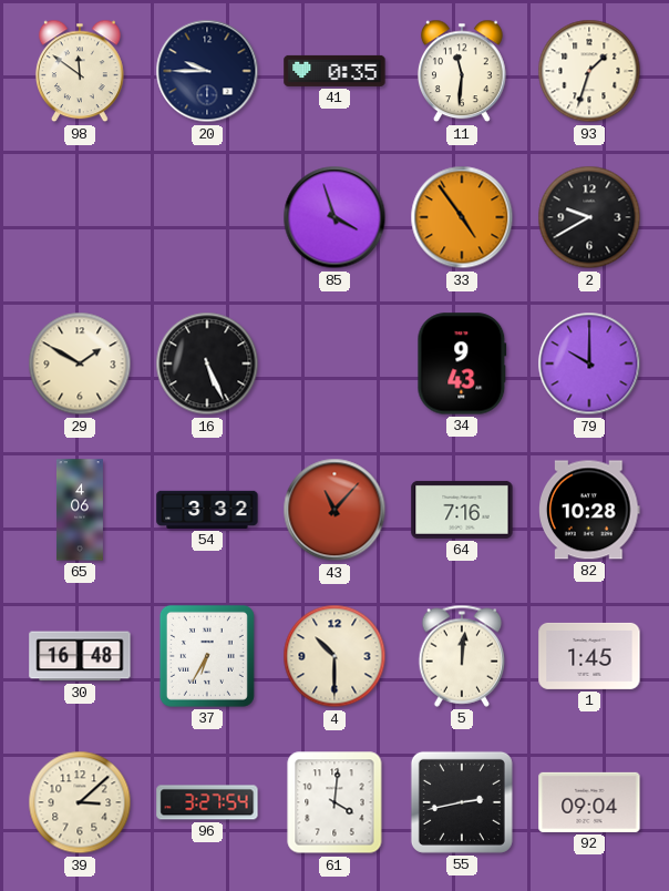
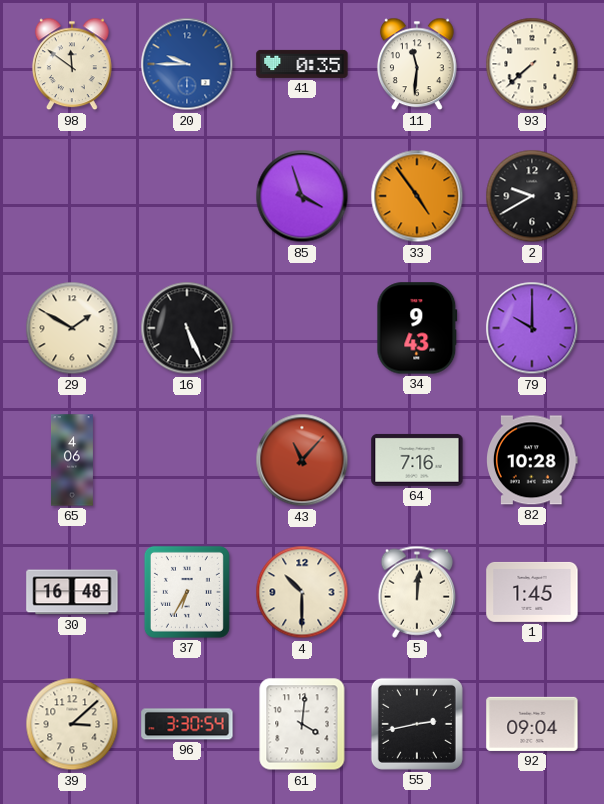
20 dial: navy -> blue
93: 1:33 -> 7:38
54: 3:32 -> none
96: 3:27 -> 3:30
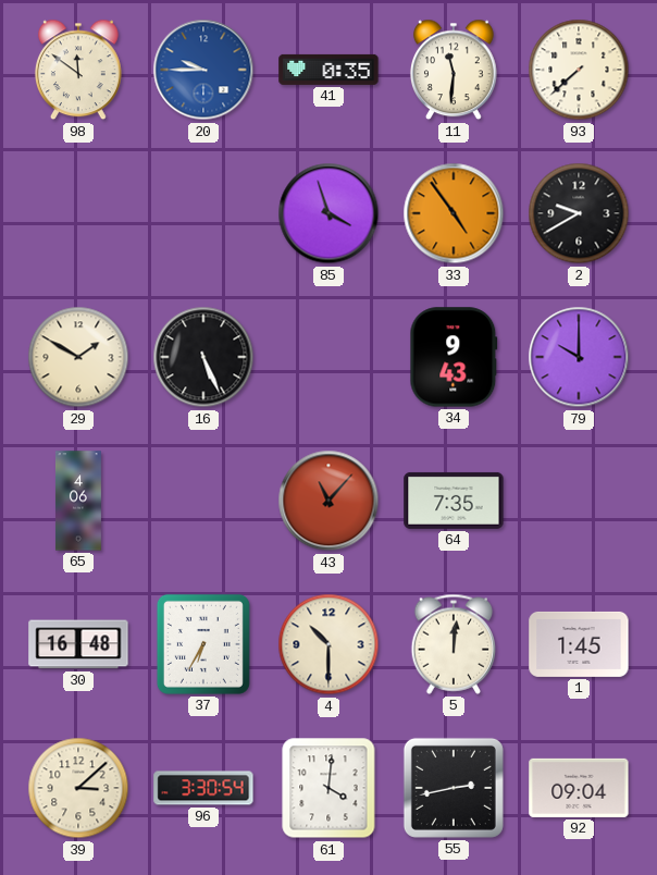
64: 7:16 -> 7:35
82: 10:28 -> none
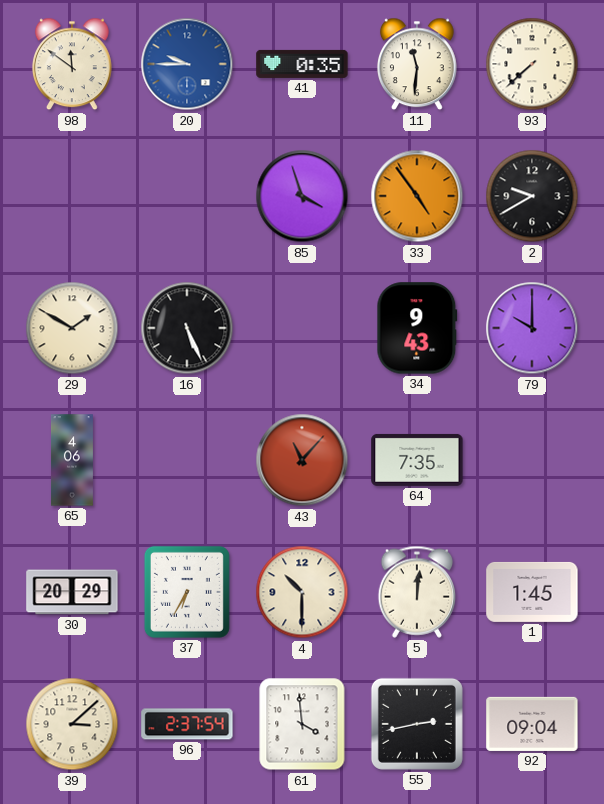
30: 16:48 -> 20:29
96: 3:30 -> 2:37
61: 4:01 -> 3:59
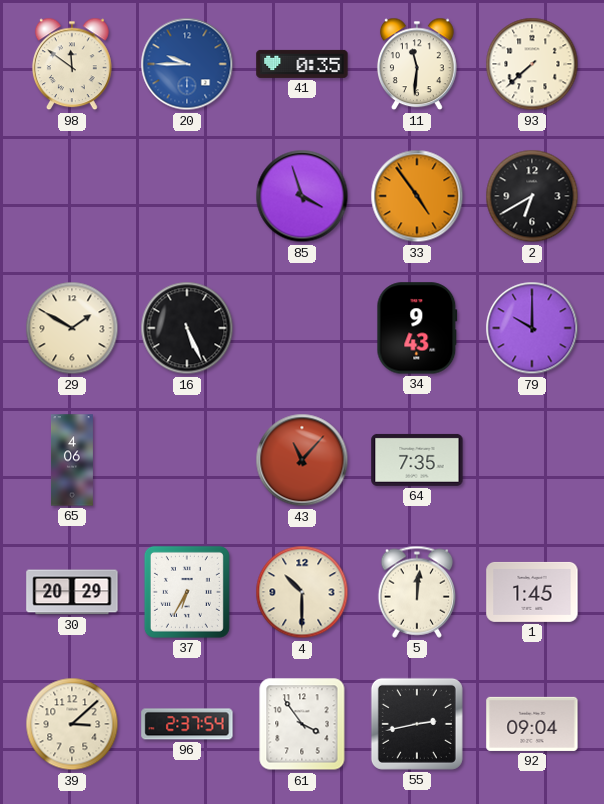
2: 9:40 -> 6:40
61: 3:59 -> 3:54
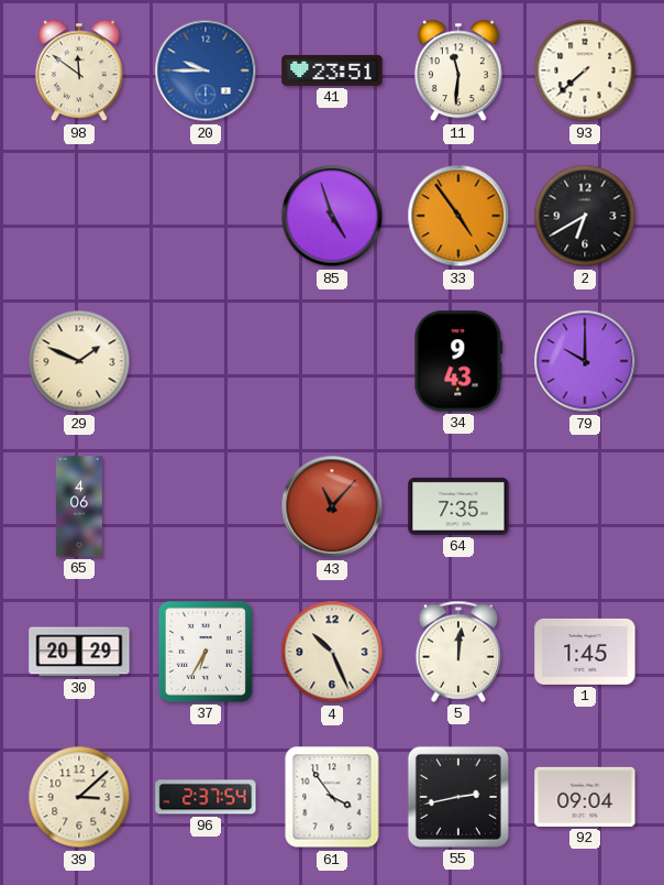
41: 0:35 -> 23:51
85: 3:57 -> 4:57
29: 1:50 -> 1:49
16: 5:26 -> none
4: 10:30 -> 10:26
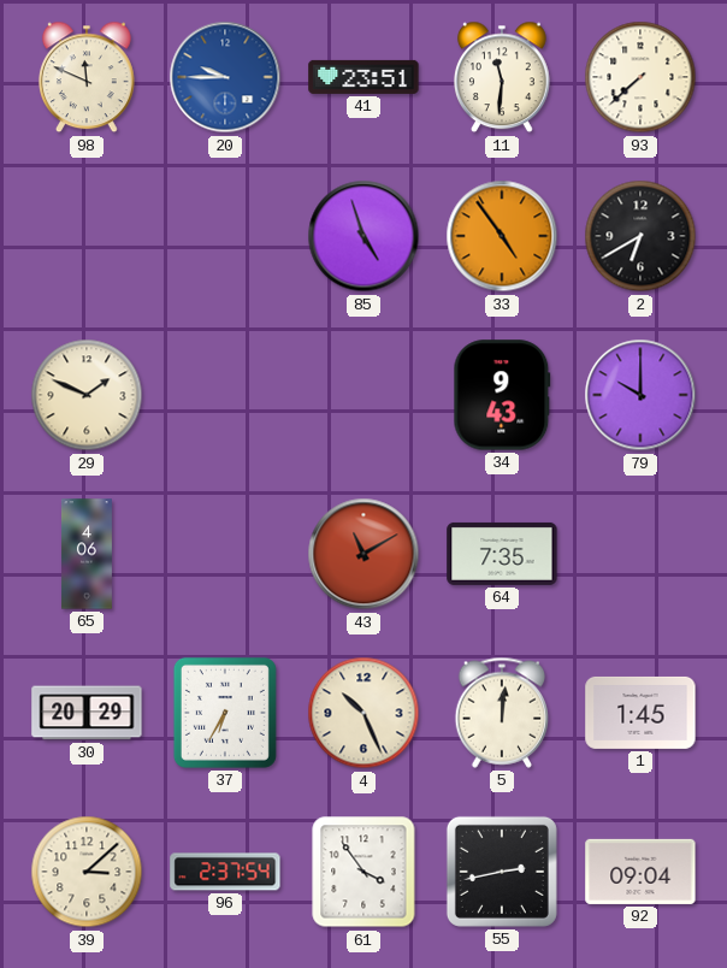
98: 11:51 -> 11:49
43: 11:07 -> 11:10
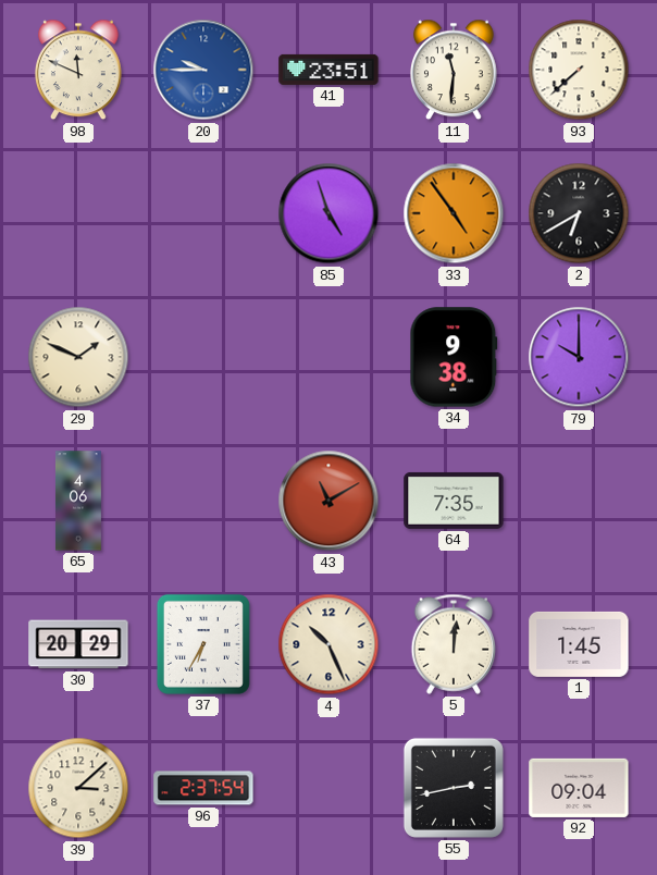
34: 9:43 -> 9:38
61: 3:54 -> none
